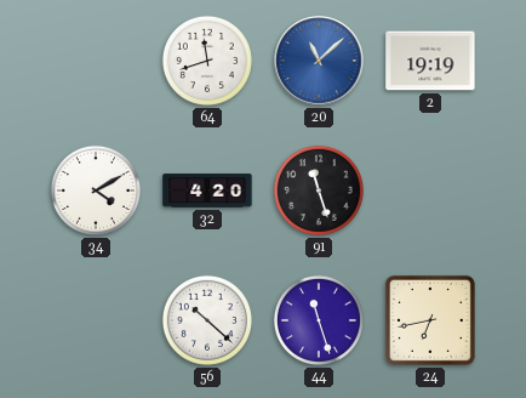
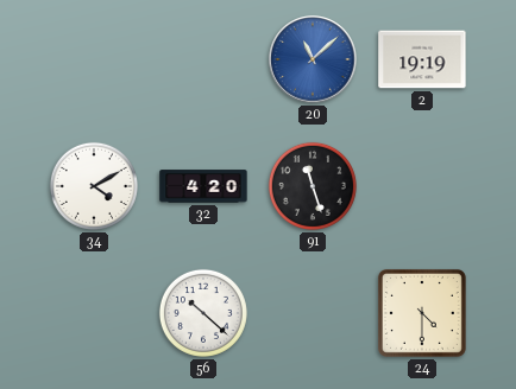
64: 11:42 -> none
44: 11:27 -> none
24: 6:43 -> 4:30
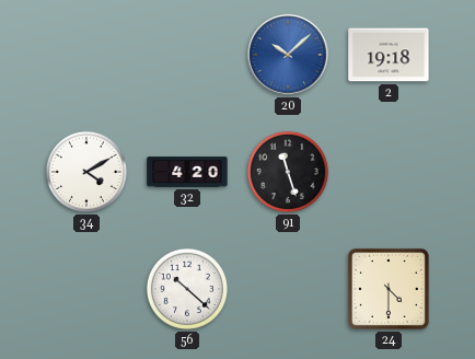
20: 11:08 -> 10:08
2: 19:19 -> 19:18
